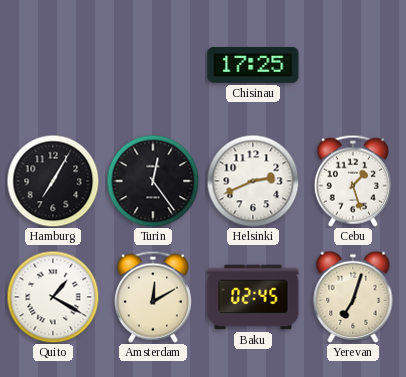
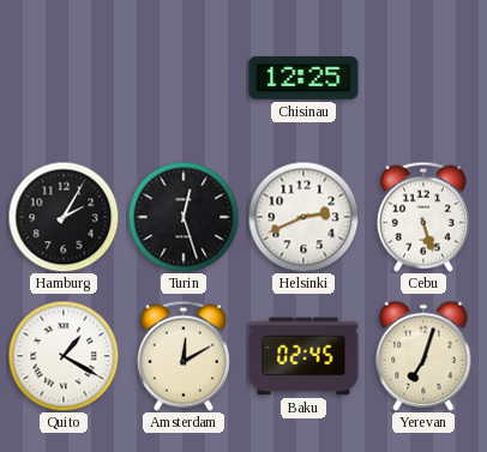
Chisinau: 17:25 -> 12:25
Hamburg: 7:05 -> 2:05
Turin: 12:24 -> 12:27
Cebu: 1:27 -> 5:27
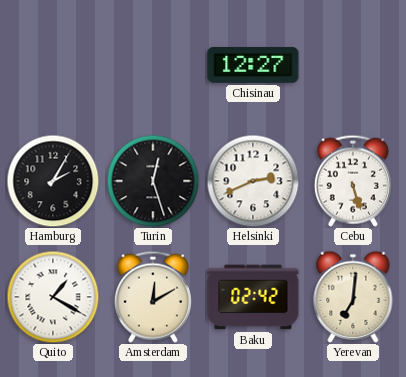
Chisinau: 12:25 -> 12:27
Baku: 02:45 -> 02:42
Yerevan: 7:03 -> 7:01
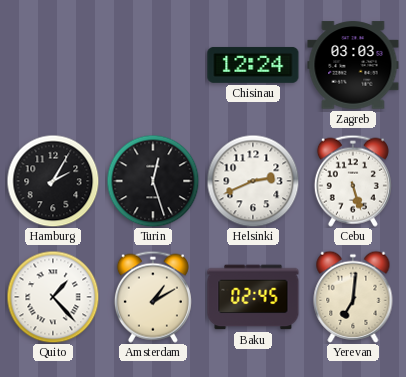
Chisinau: 12:27 -> 12:24
Zagreb: none -> 03:03
Quito: 1:20 -> 1:23
Amsterdam: 12:10 -> 1:10
Baku: 02:42 -> 02:45
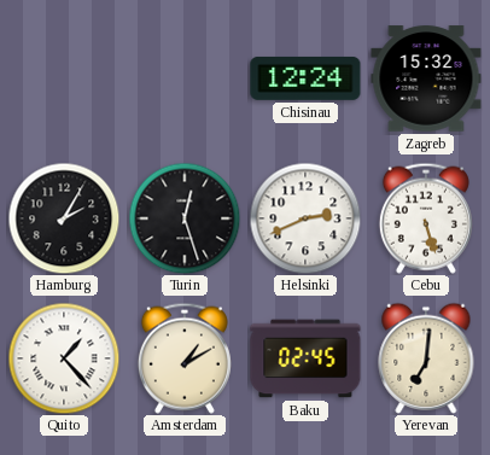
Zagreb: 03:03 -> 15:32
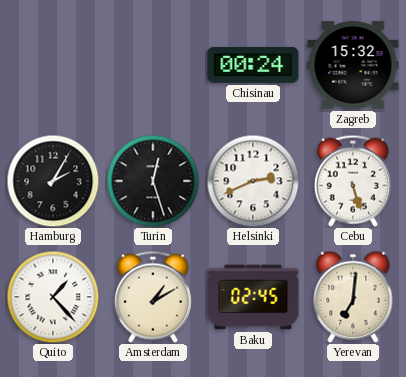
Chisinau: 12:24 -> 00:24
